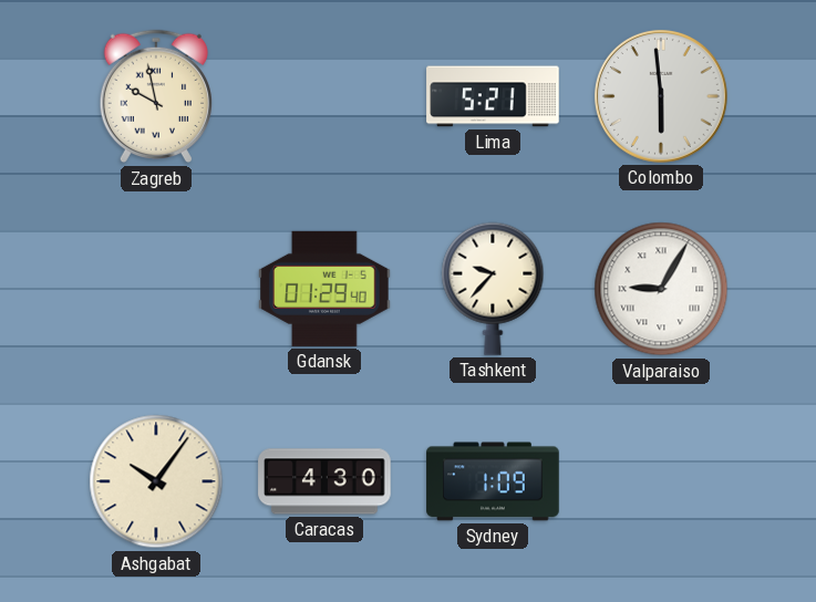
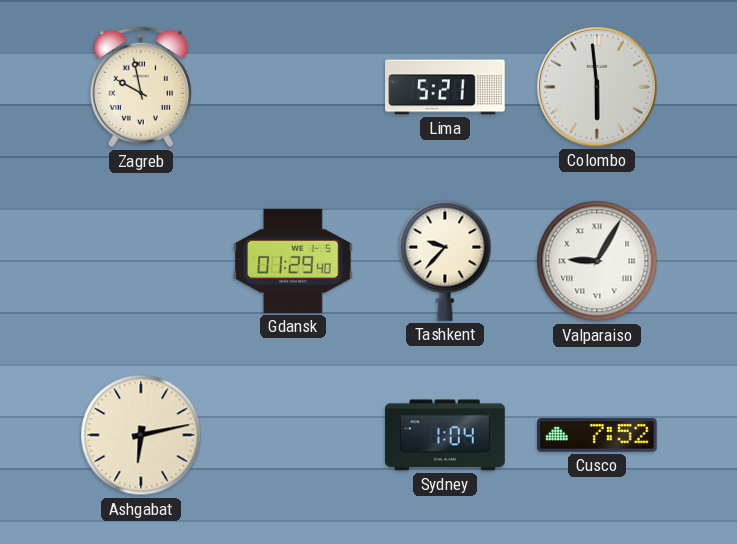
Ashgabat: 10:06 -> 6:13
Caracas: 4:30 -> none
Sydney: 1:09 -> 1:04
Cusco: none -> 7:52
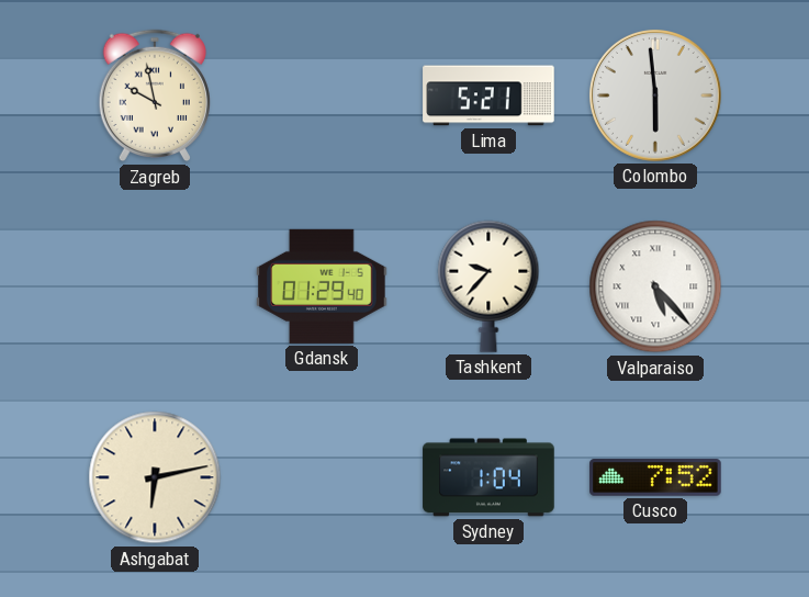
Valparaiso: 9:05 -> 5:23
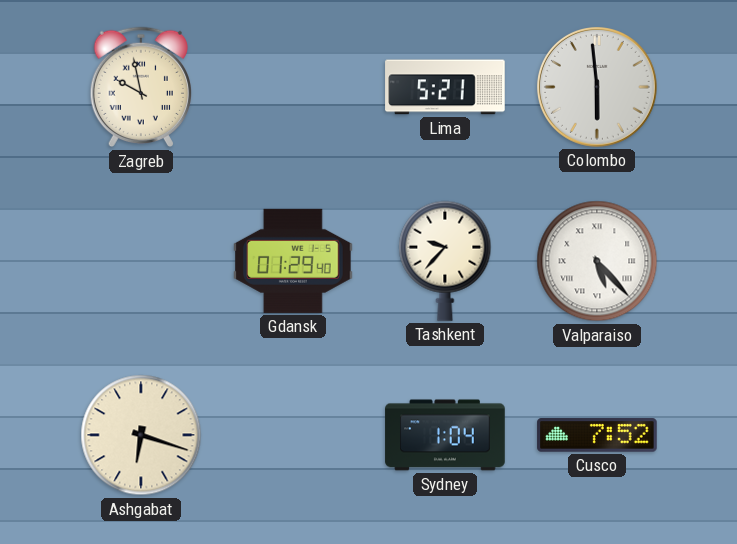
Ashgabat: 6:13 -> 6:18
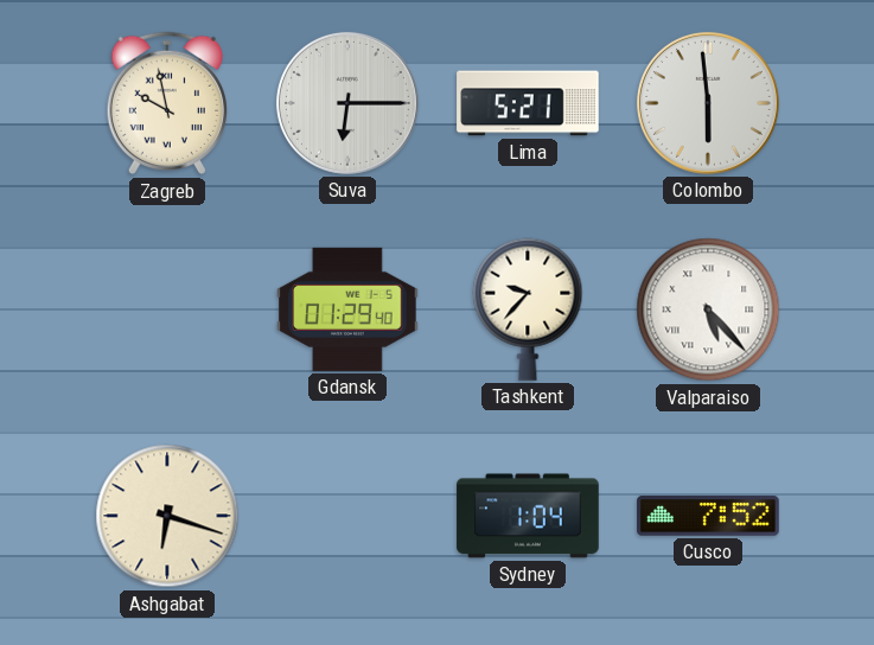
Suva: none -> 6:15
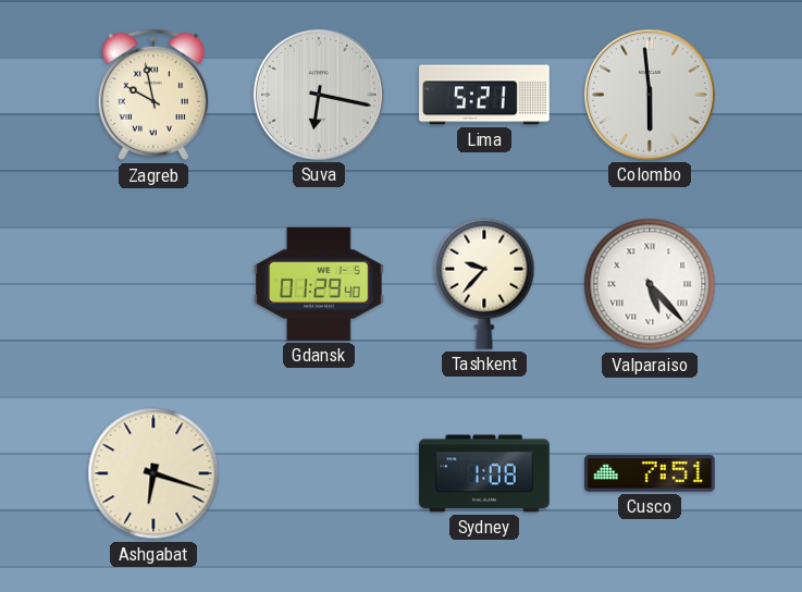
Suva: 6:15 -> 6:17
Sydney: 1:04 -> 1:08
Cusco: 7:52 -> 7:51
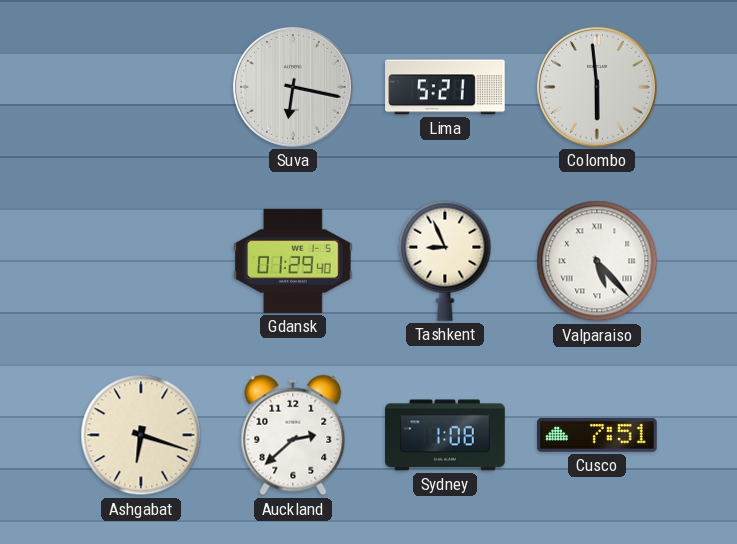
Zagreb: 9:58 -> none
Tashkent: 9:37 -> 8:56
Auckland: none -> 2:38
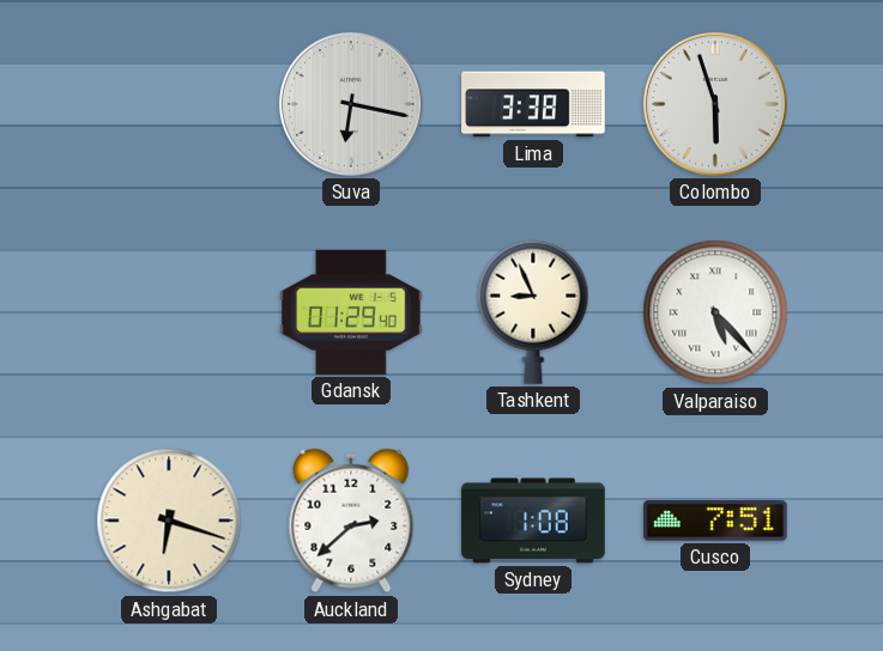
Lima: 5:21 -> 3:38
Colombo: 5:59 -> 5:57
